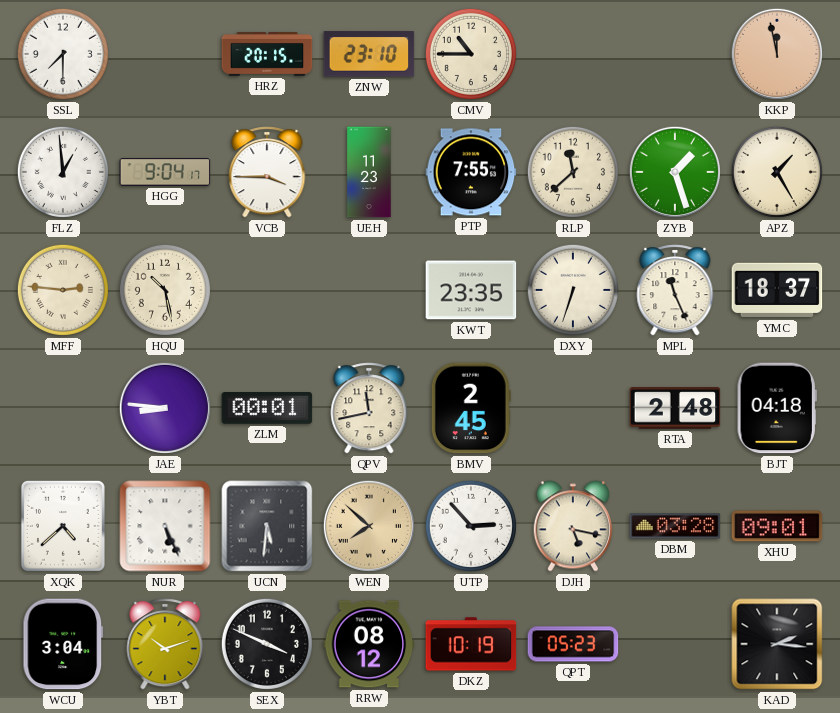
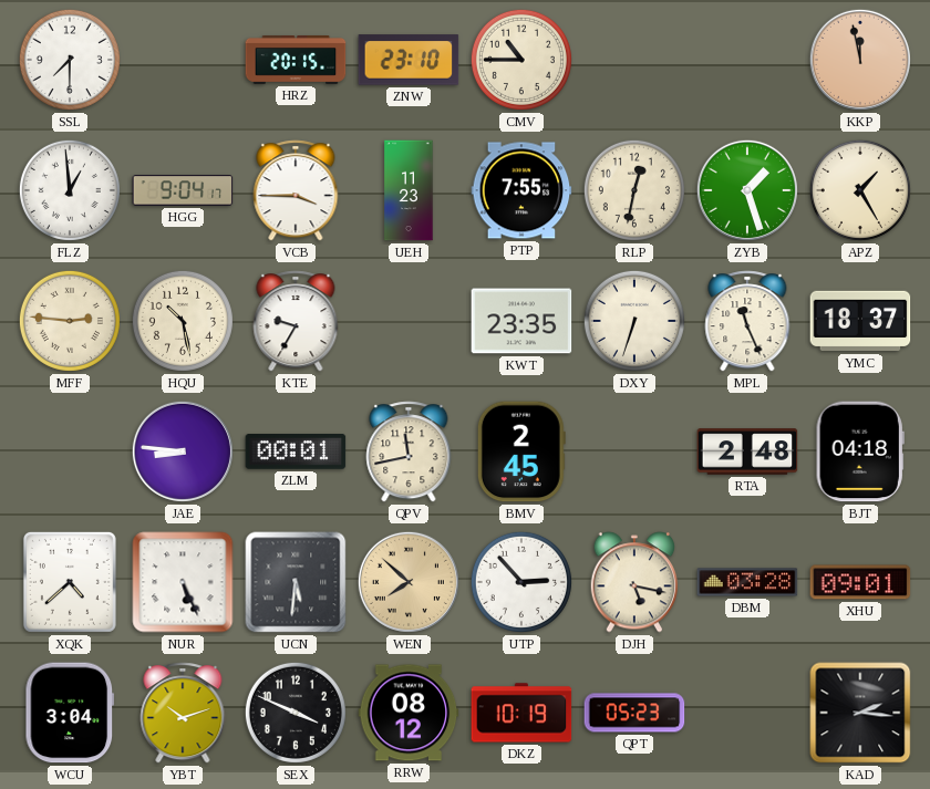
RLP: 11:38 -> 12:32
KTE: none -> 9:35
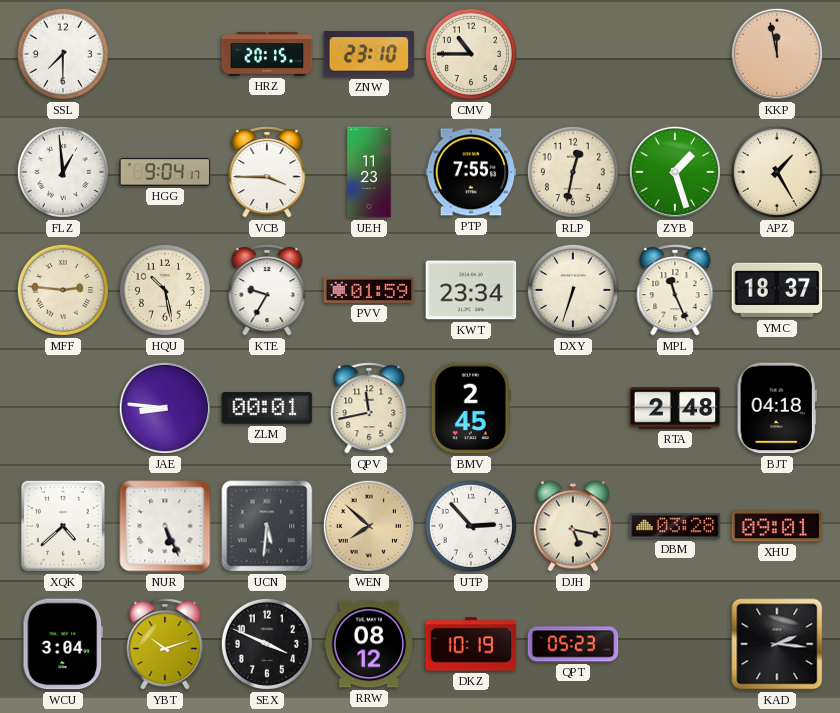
PVV: none -> 01:59
KWT: 23:35 -> 23:34
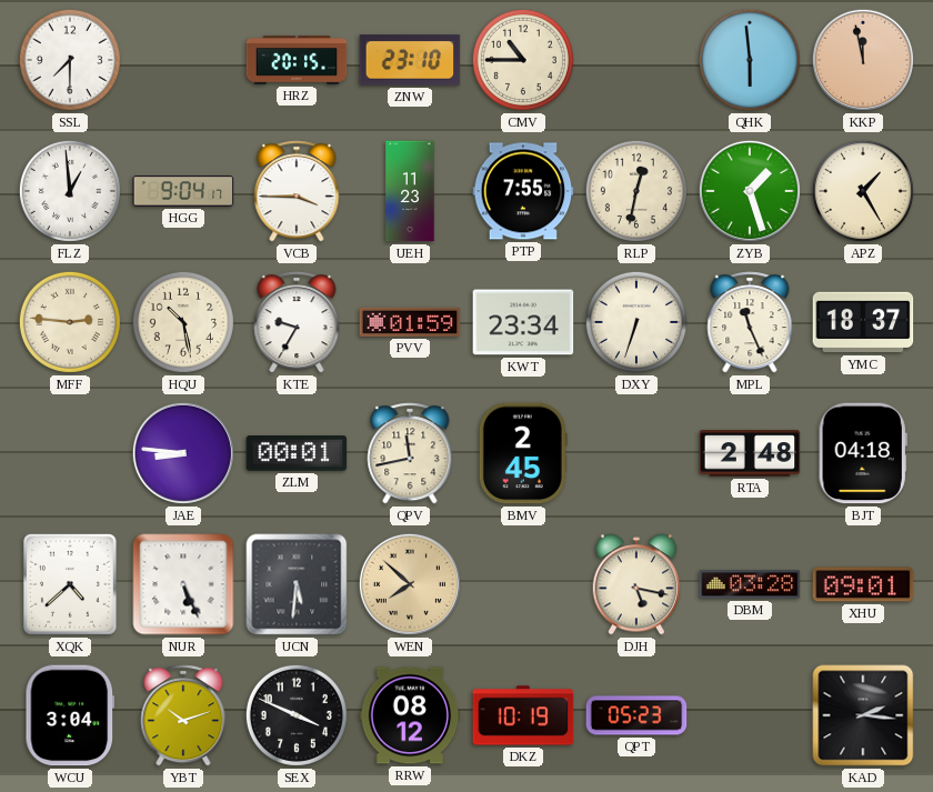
QHK: none -> 5:59
UTP: 2:53 -> none
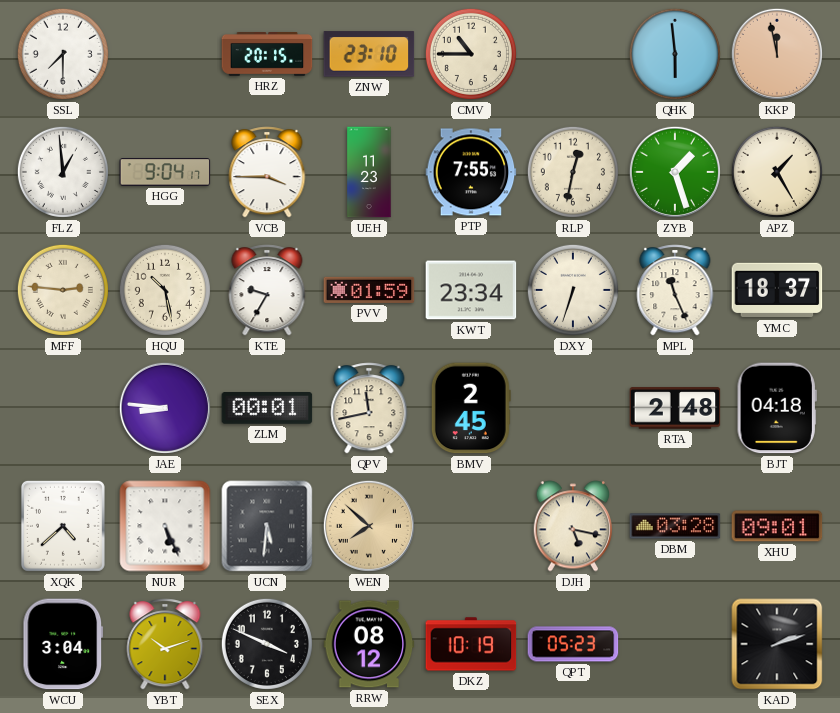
KAD: 2:16 -> 2:12
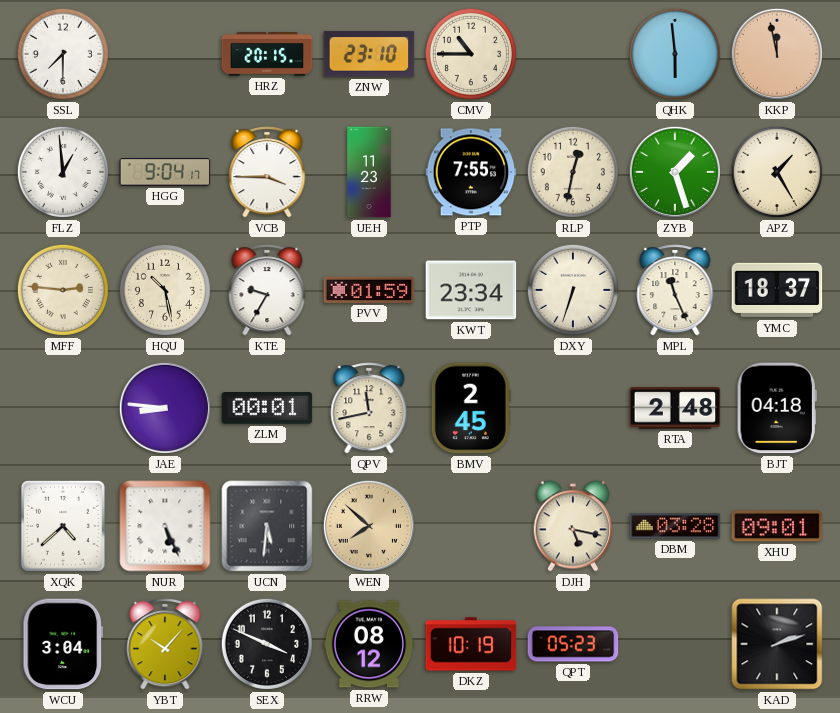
YBT: 10:12 -> 10:07
